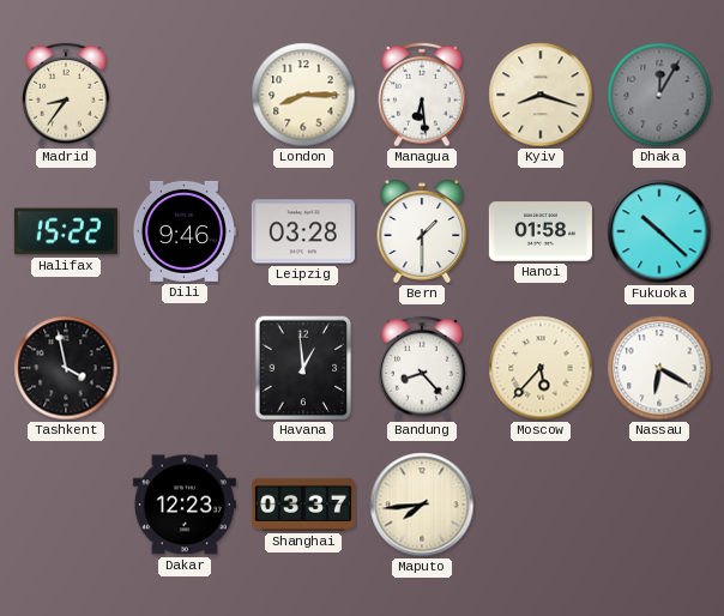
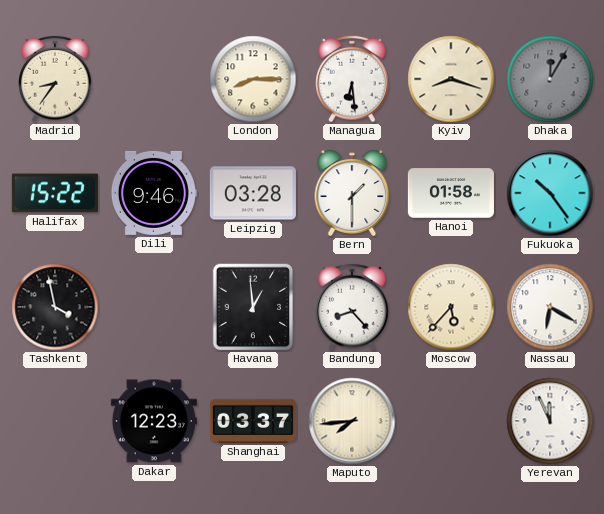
Fukuoka: 10:22 -> 10:24
Yerevan: none -> 11:56
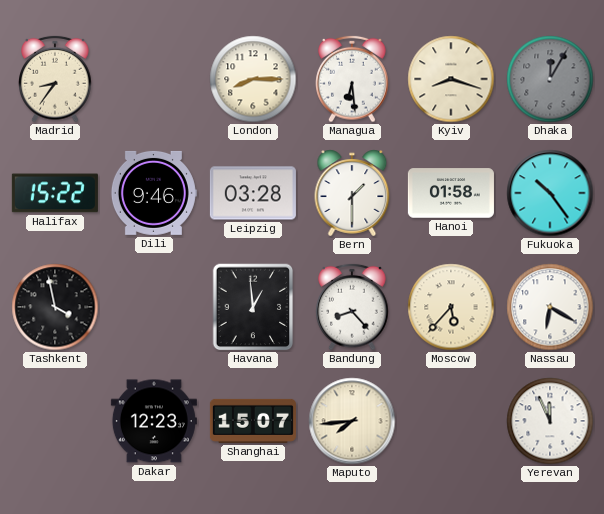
Shanghai: 03:37 -> 15:07
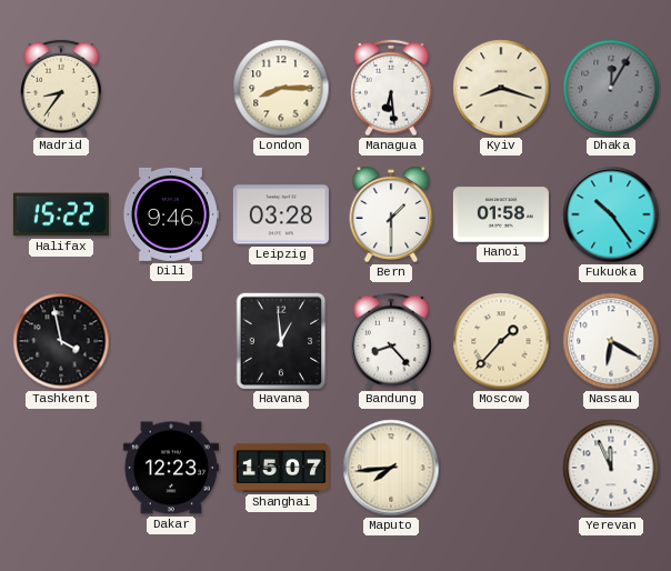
Moscow: 5:37 -> 1:37
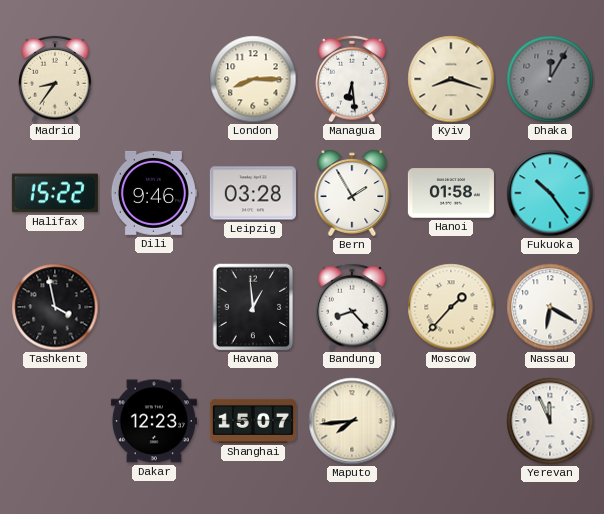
Bern: 1:30 -> 1:55
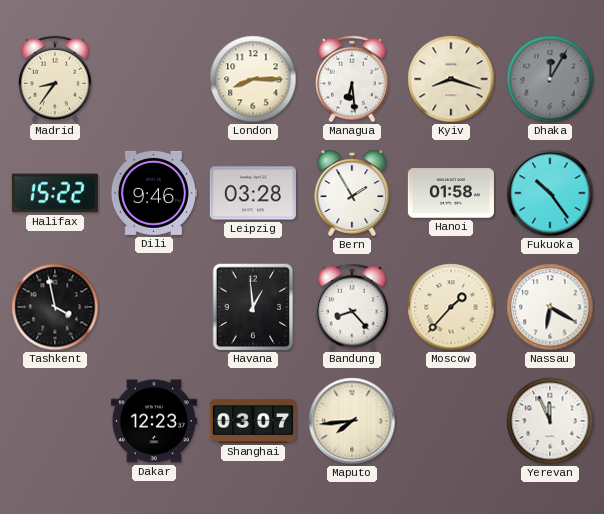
Shanghai: 15:07 -> 03:07
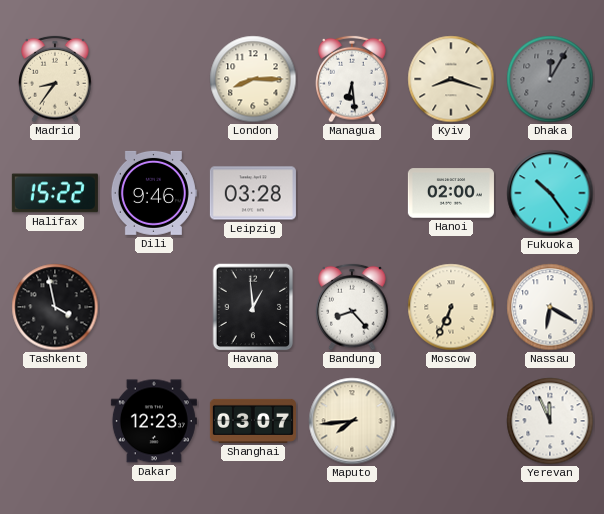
Bern: 1:55 -> none
Hanoi: 01:58 -> 02:00
Moscow: 1:37 -> 6:34
